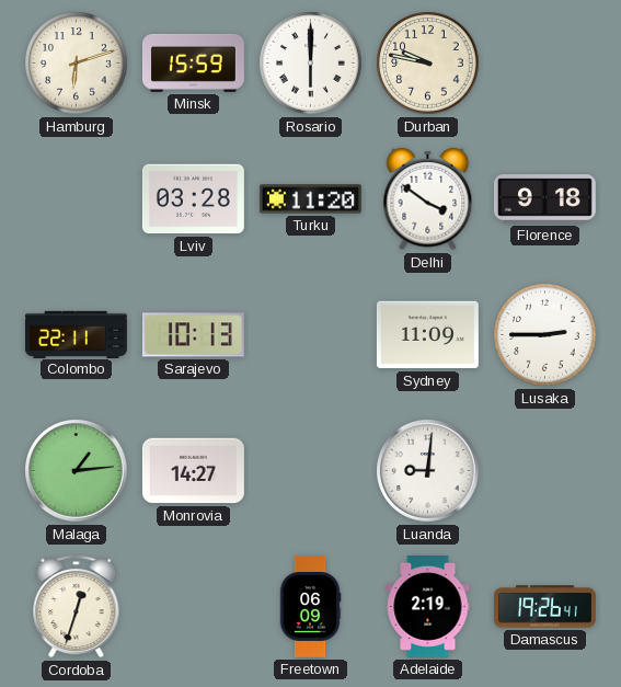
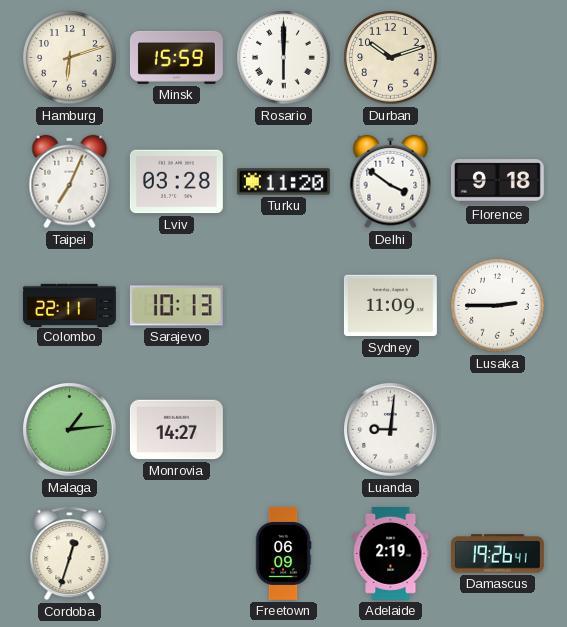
Durban: 9:47 -> 10:12
Taipei: none -> 7:04
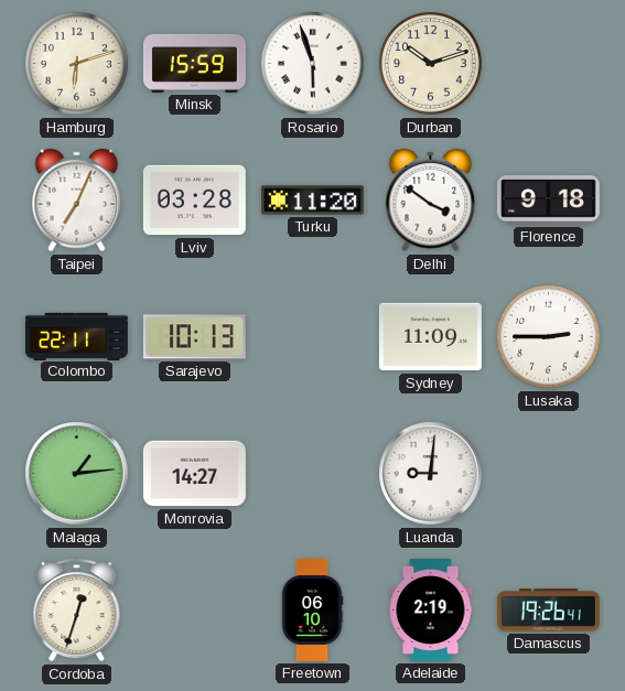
Rosario: 6:00 -> 5:57
Freetown: 06:09 -> 06:10
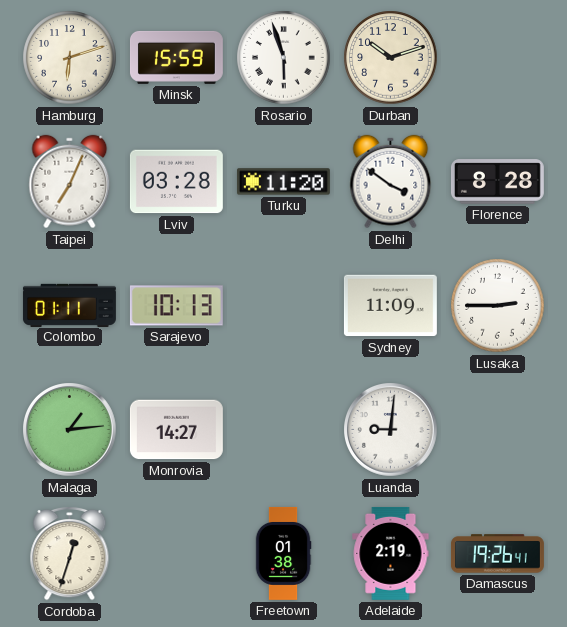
Florence: 9:18 -> 8:28
Colombo: 22:11 -> 01:11
Freetown: 06:10 -> 01:38
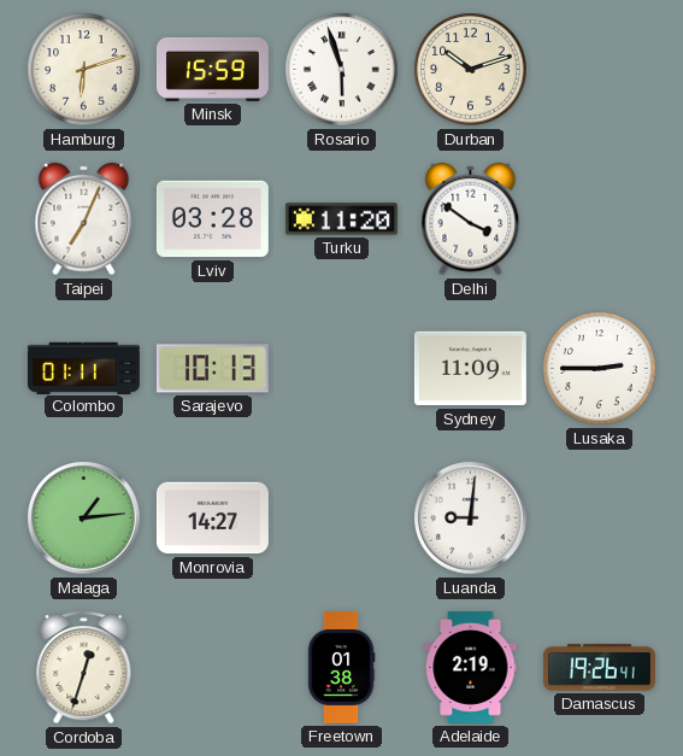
Florence: 8:28 -> none
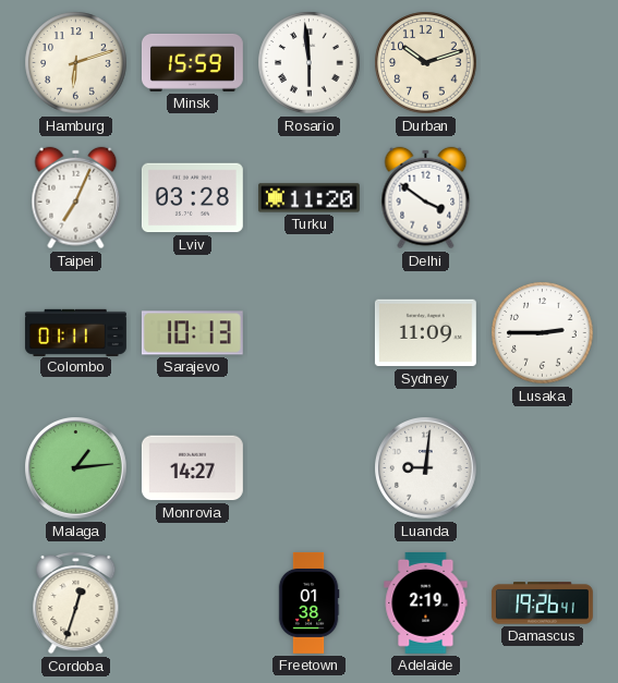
Rosario: 5:57 -> 5:59
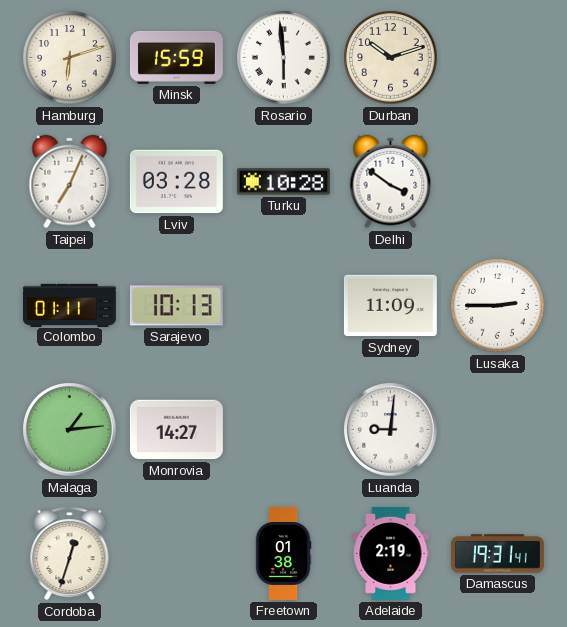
Turku: 11:20 -> 10:28
Damascus: 19:26 -> 19:31
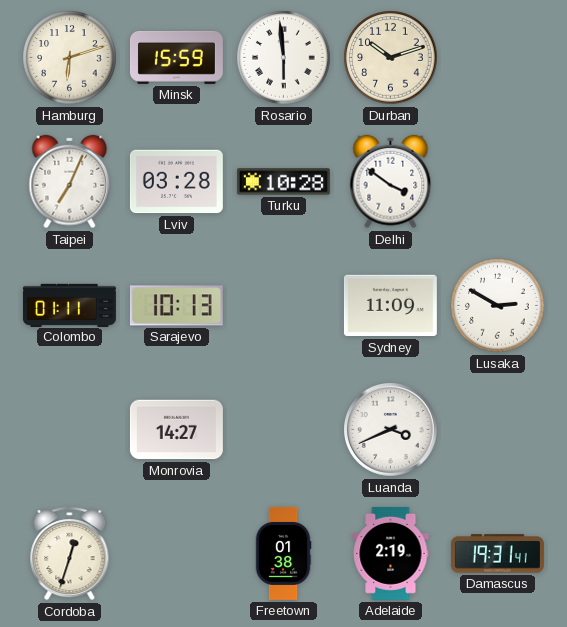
Lusaka: 2:45 -> 2:50
Malaga: 1:14 -> none
Luanda: 9:01 -> 3:41
